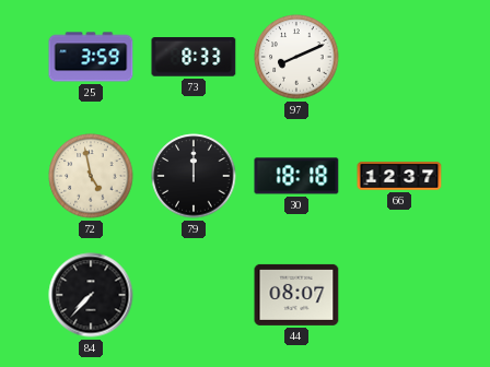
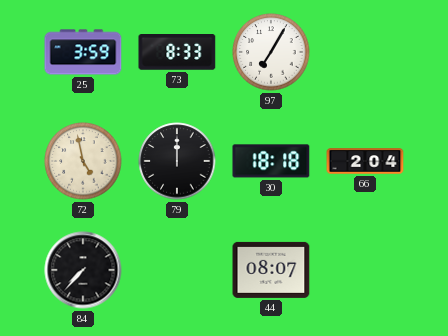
97: 8:11 -> 7:05
66: 12:37 -> 2:04
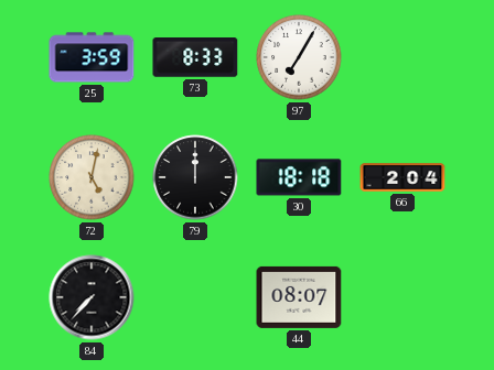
72: 4:58 -> 5:02
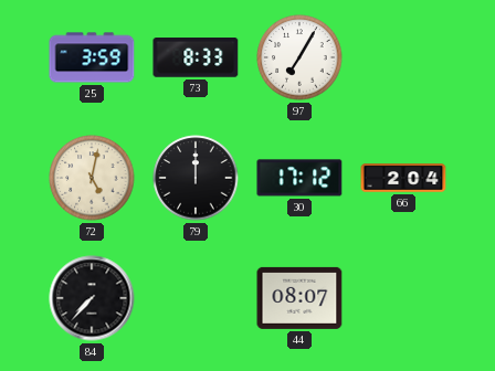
30: 18:18 -> 17:12
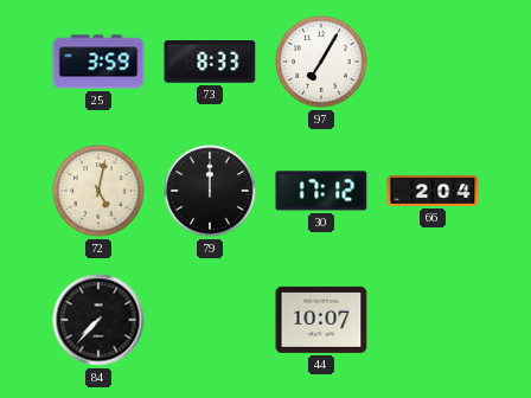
44: 08:07 -> 10:07
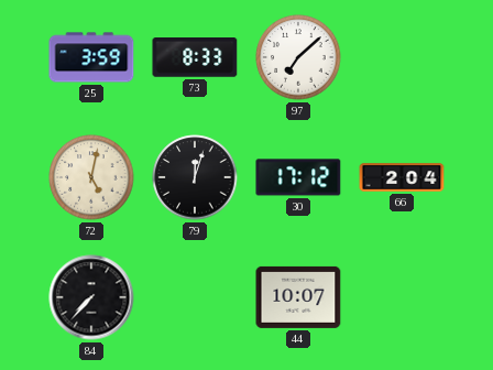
97: 7:05 -> 7:08
79: 12:00 -> 12:03
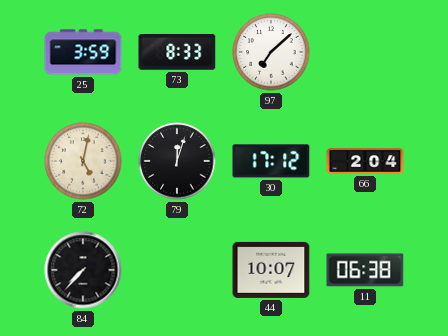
11: none -> 06:38
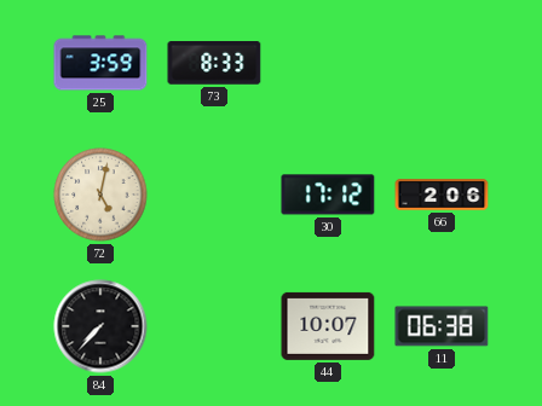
97: 7:08 -> none
79: 12:03 -> none
66: 2:04 -> 2:06
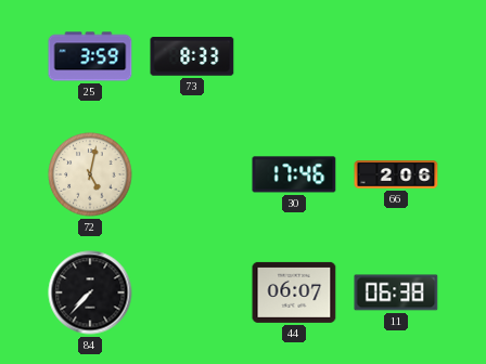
30: 17:12 -> 17:46
44: 10:07 -> 06:07
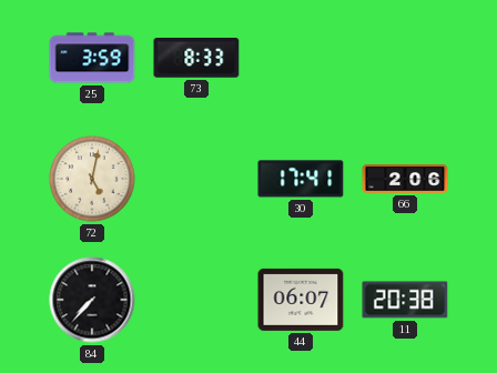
30: 17:46 -> 17:41
11: 06:38 -> 20:38
